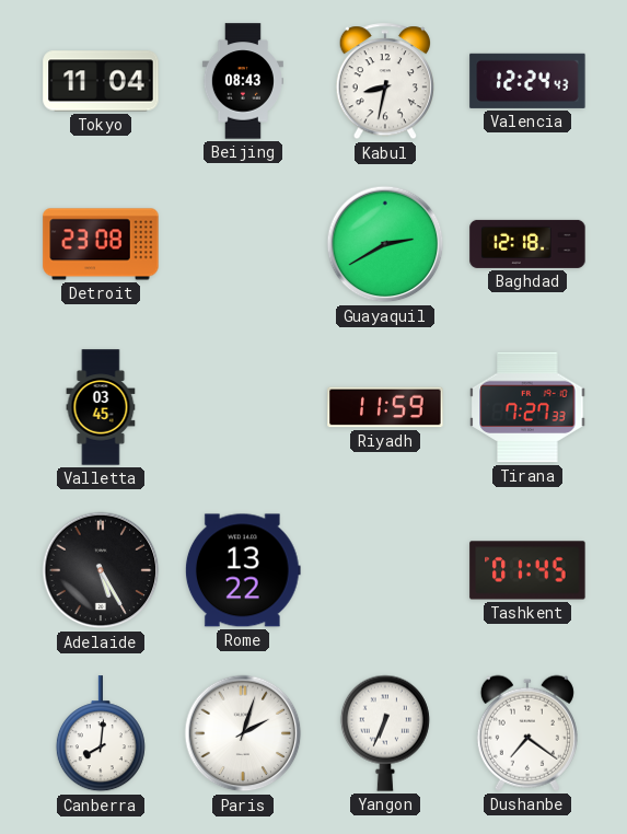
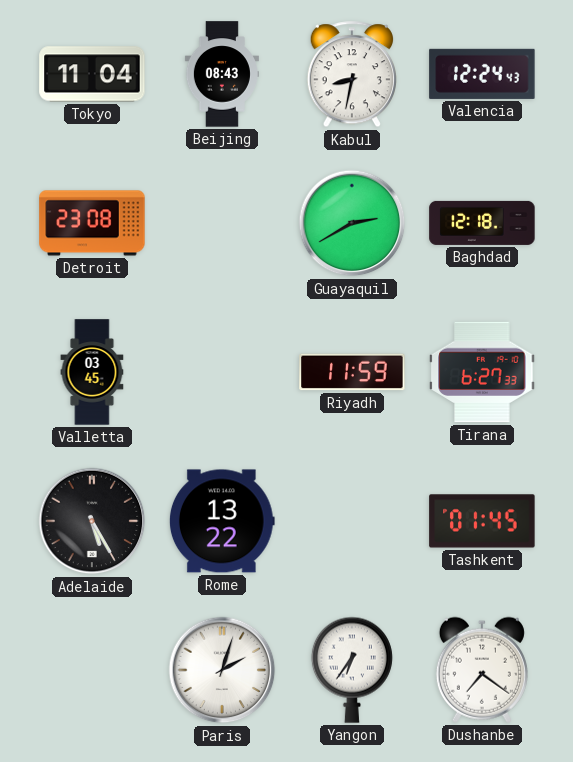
Tirana: 7:27 -> 6:27
Canberra: 8:01 -> none
Yangon: 6:34 -> 6:36
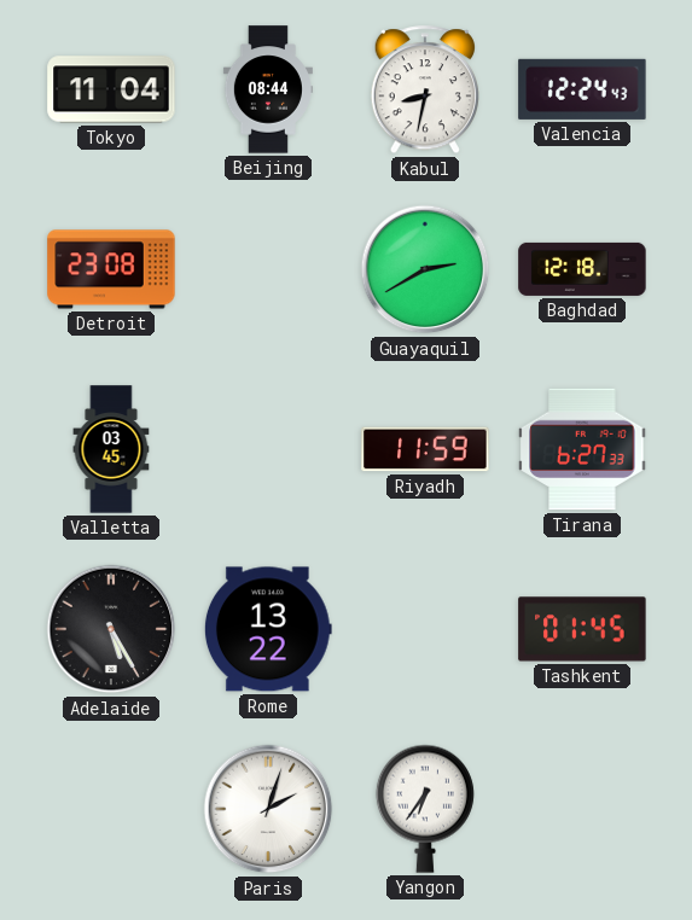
Beijing: 08:43 -> 08:44
Dushanbe: 7:21 -> none
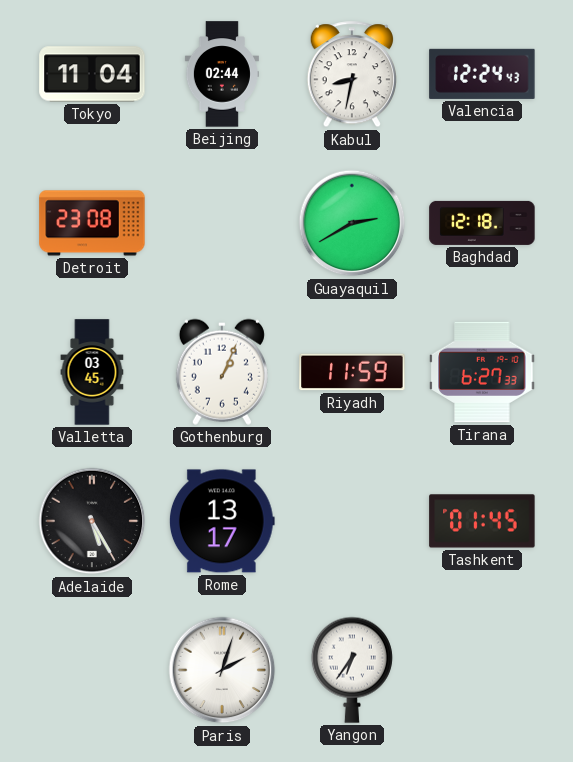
Beijing: 08:44 -> 02:44
Gothenburg: none -> 1:04
Rome: 13:22 -> 13:17
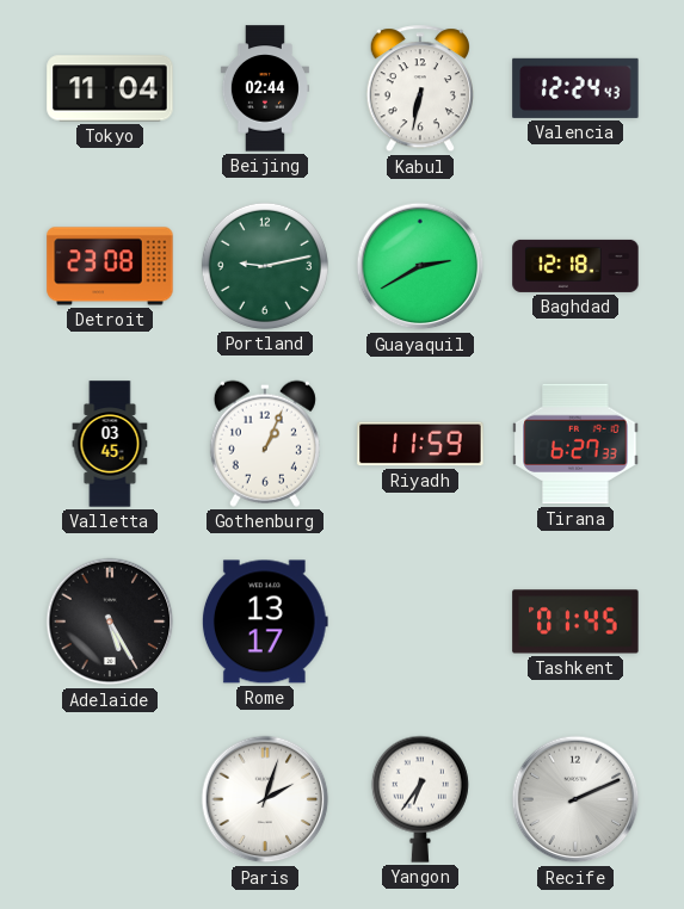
Kabul: 8:32 -> 6:32
Portland: none -> 9:13
Recife: none -> 2:11
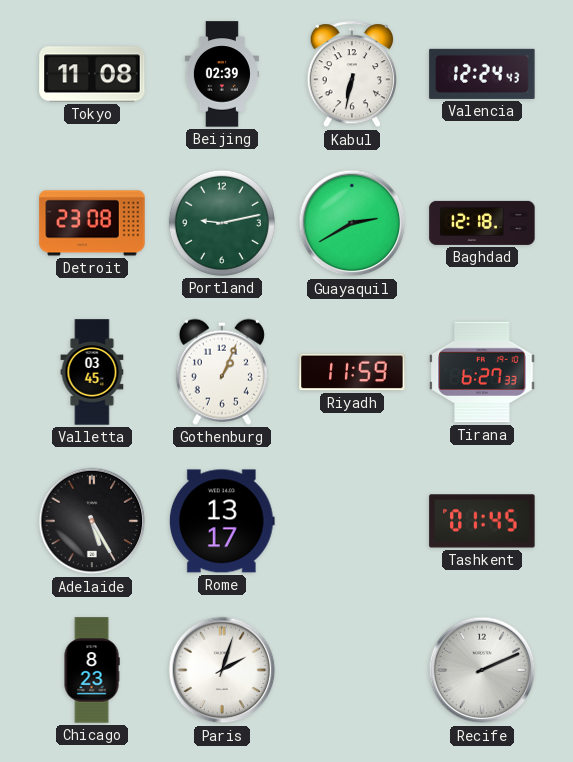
Tokyo: 11:04 -> 11:08
Beijing: 02:44 -> 02:39
Chicago: none -> 8:23
Yangon: 6:36 -> none
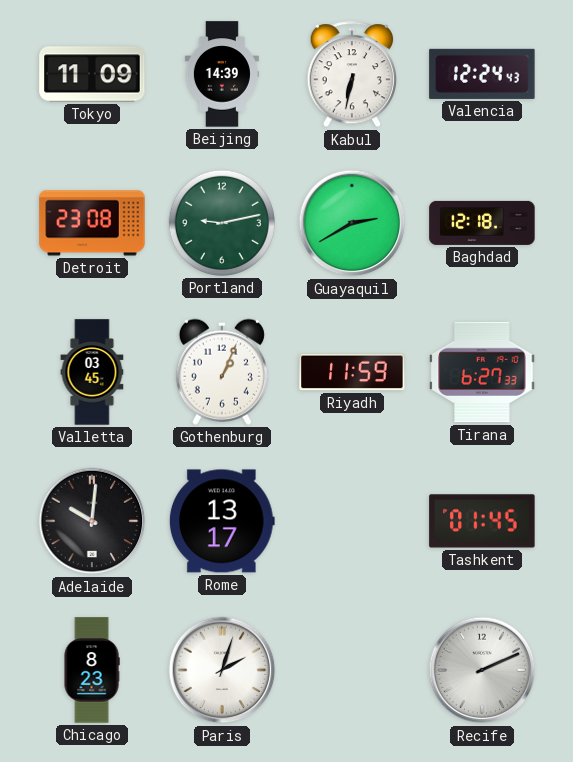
Tokyo: 11:08 -> 11:09
Beijing: 02:39 -> 14:39
Adelaide: 5:25 -> 10:01
